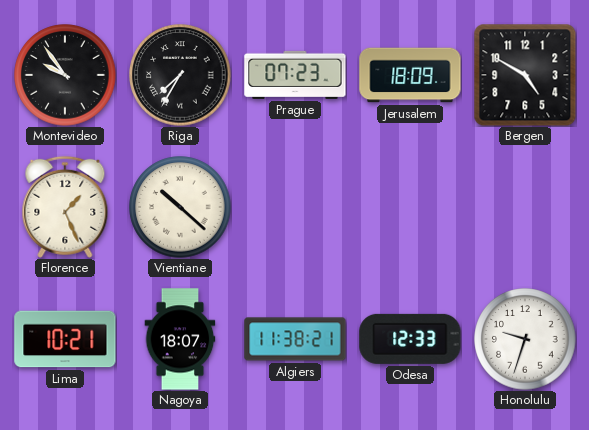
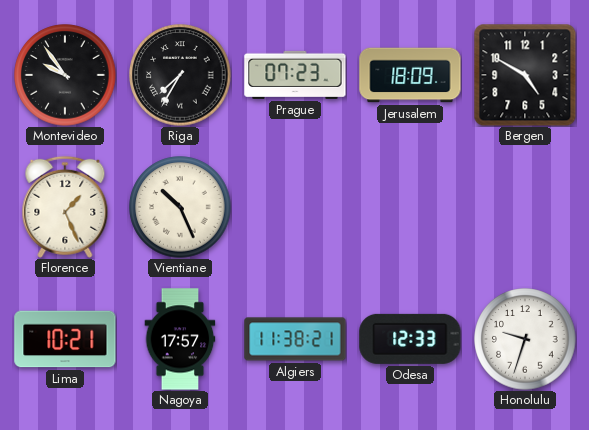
Vientiane: 10:22 -> 10:26
Nagoya: 18:07 -> 17:57
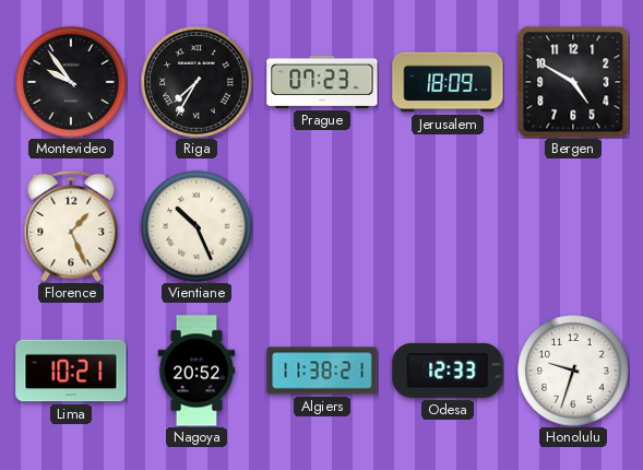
Nagoya: 17:57 -> 20:52
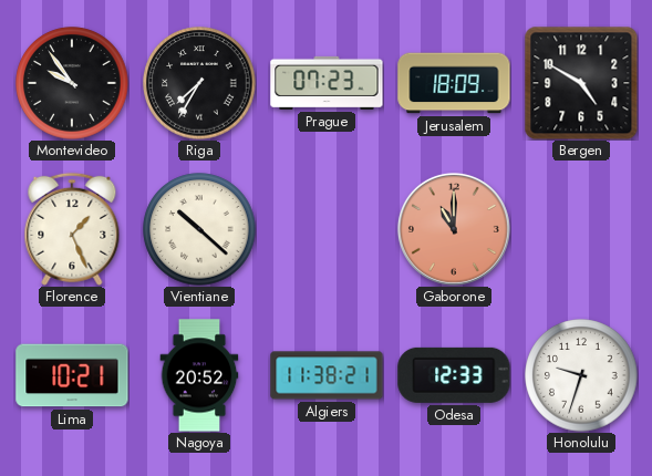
Vientiane: 10:26 -> 10:22
Gaborone: none -> 11:00
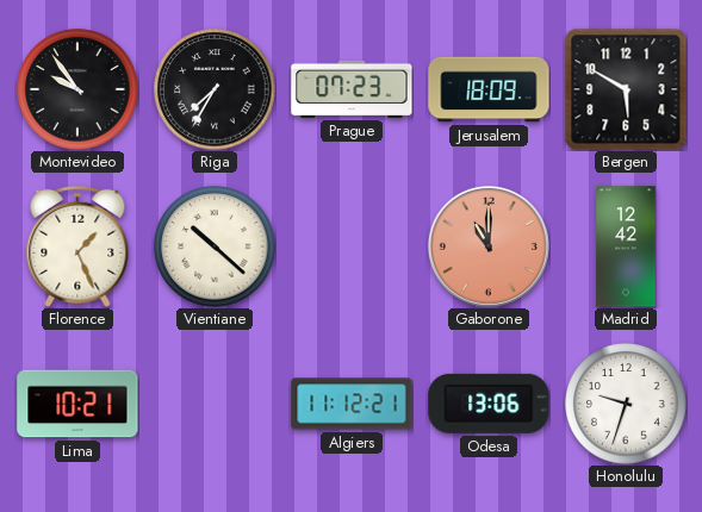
Bergen: 4:50 -> 5:50
Madrid: none -> 12:42
Nagoya: 20:52 -> none
Algiers: 11:38 -> 11:12
Odesa: 12:33 -> 13:06
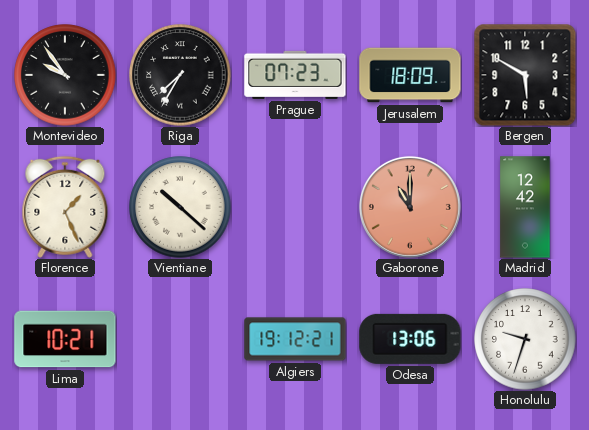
Algiers: 11:12 -> 19:12
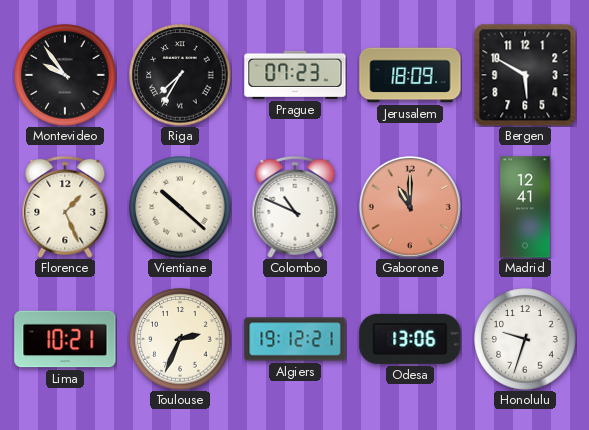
Colombo: none -> 10:49
Madrid: 12:42 -> 12:41
Toulouse: none -> 2:34
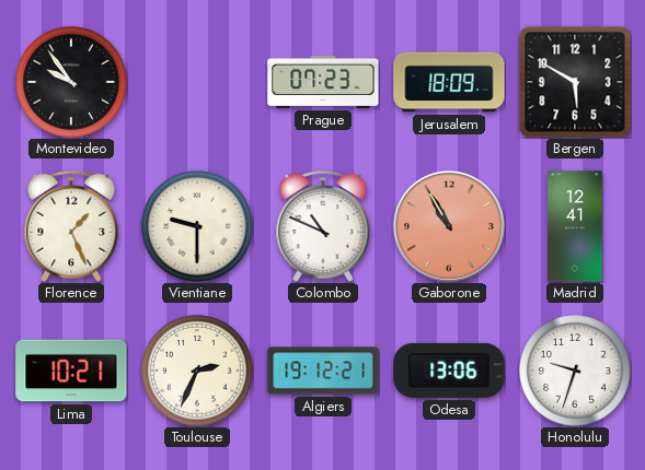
Riga: 7:35 -> none
Vientiane: 10:22 -> 9:30
Gaborone: 11:00 -> 10:55
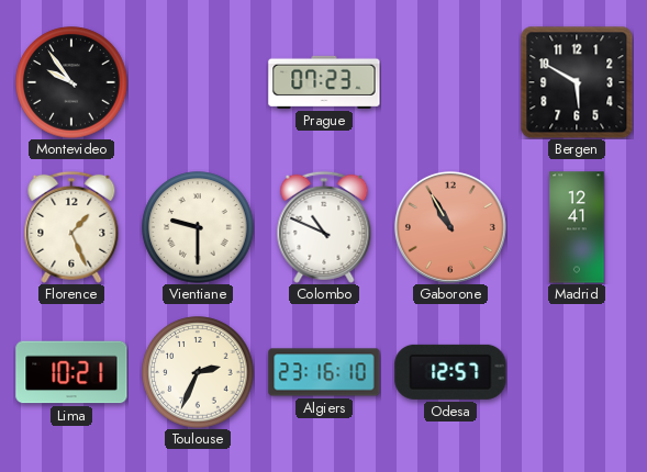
Jerusalem: 18:09 -> none
Algiers: 19:12 -> 23:16
Odesa: 13:06 -> 12:57
Honolulu: 9:33 -> none
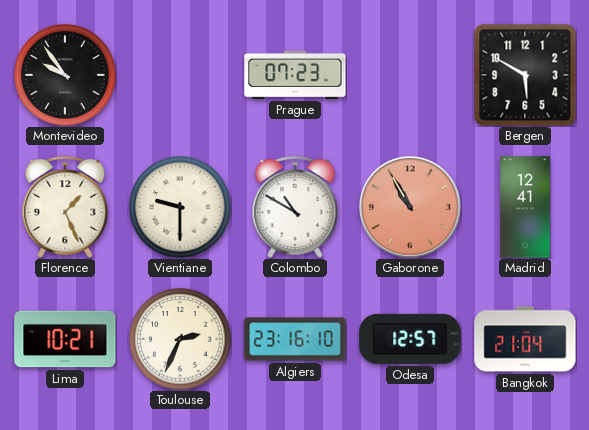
Colombo: 10:49 -> 10:50
Bangkok: none -> 21:04
